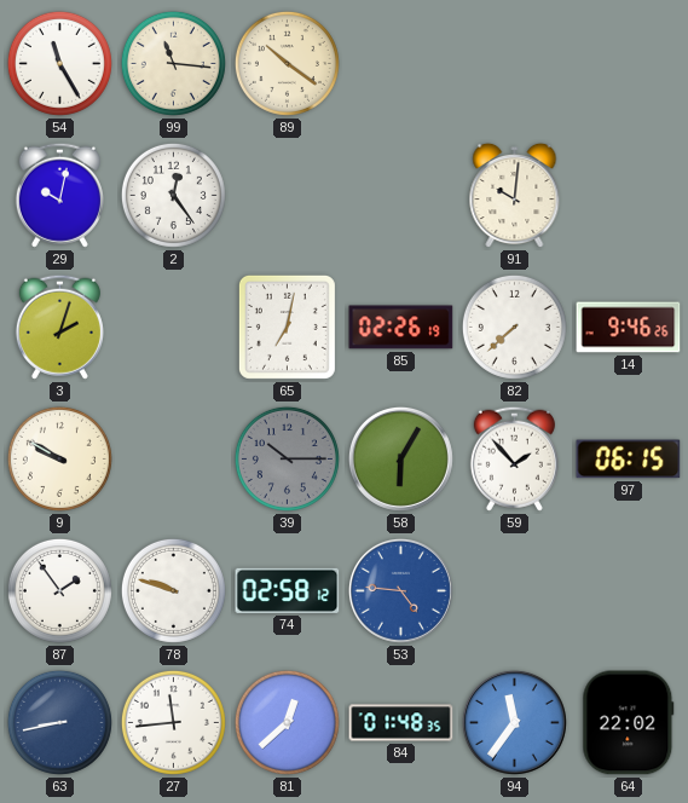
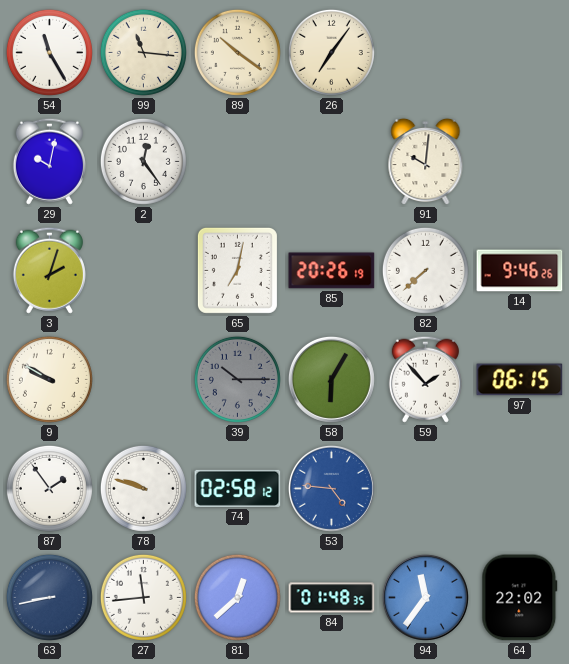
26: none -> 7:06
85: 02:26 -> 20:26
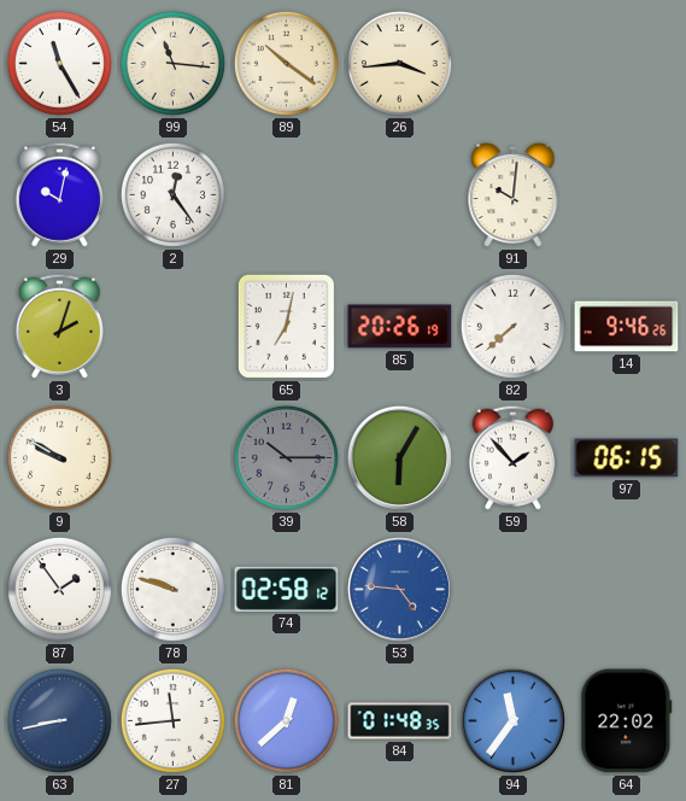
26: 7:06 -> 3:44
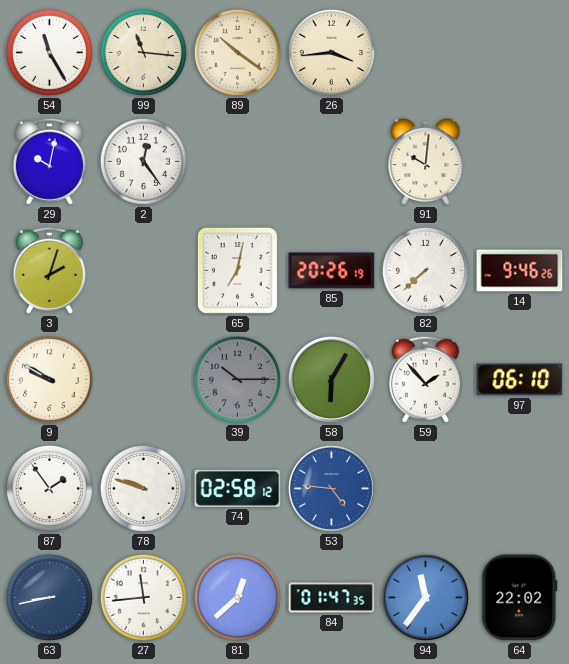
97: 06:15 -> 06:10
84: 01:48 -> 01:47
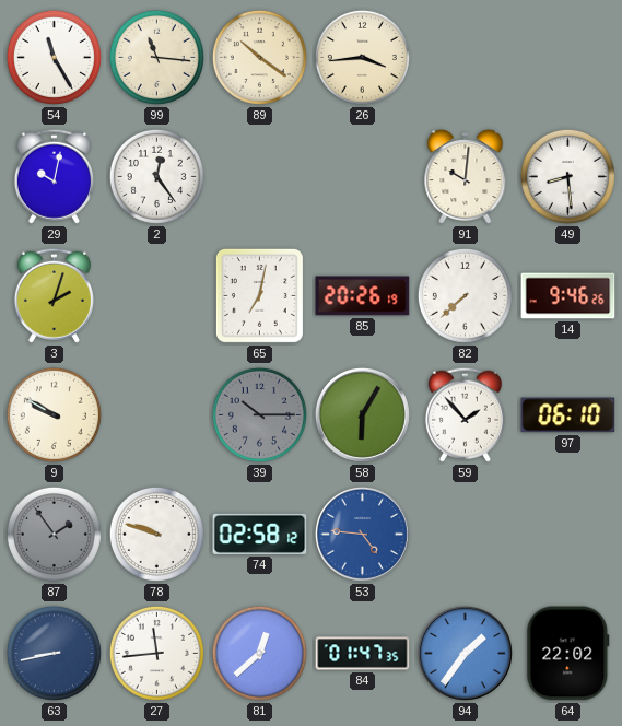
49: none -> 8:29
87 dial: white -> grey
94: 11:36 -> 1:36
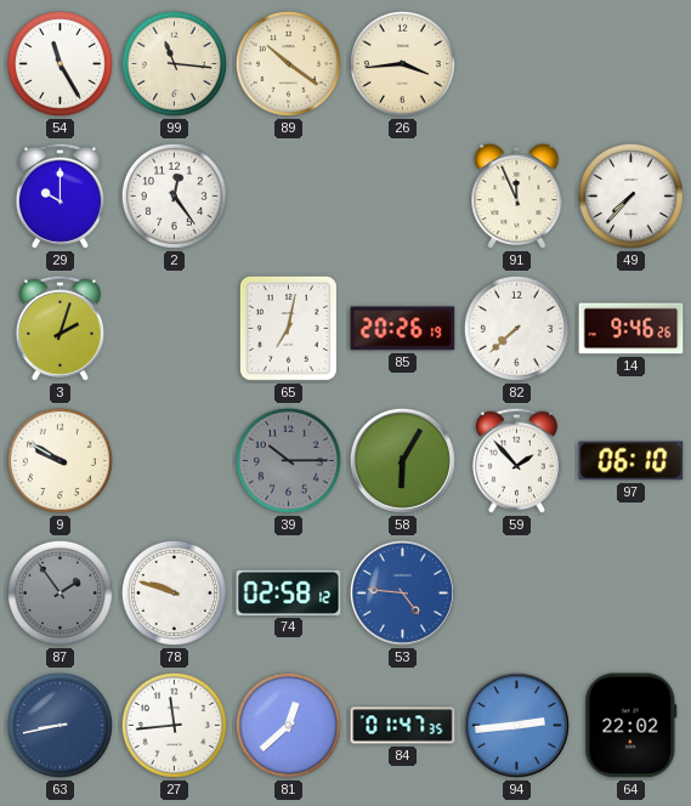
29: 10:02 -> 10:00
91: 10:01 -> 11:56
49: 8:29 -> 7:37
94: 1:36 -> 2:44
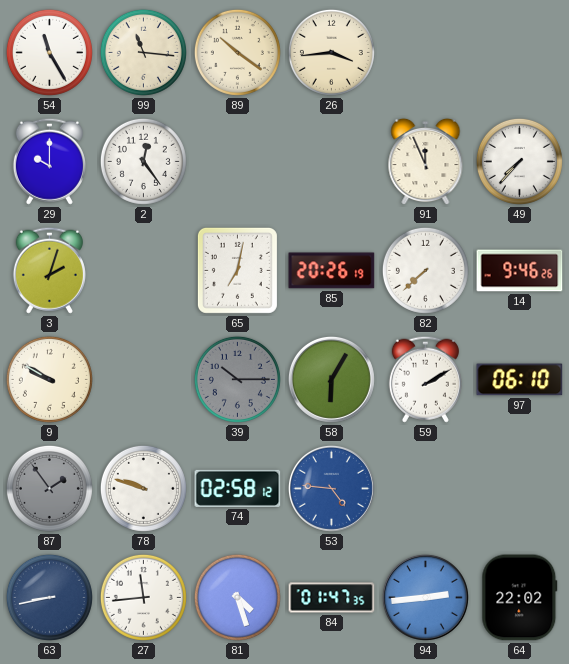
59: 1:53 -> 2:10
81: 12:38 -> 4:27
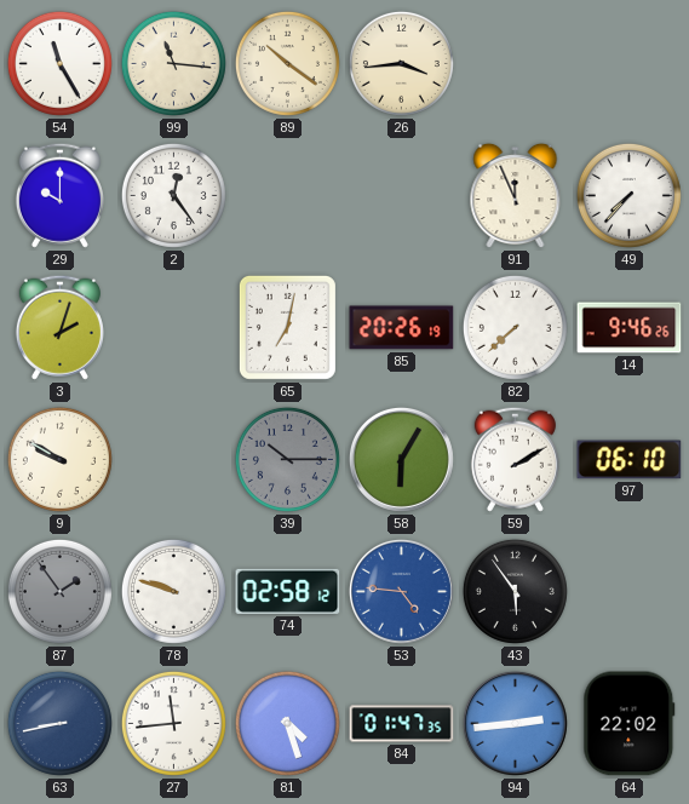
43: none -> 5:54
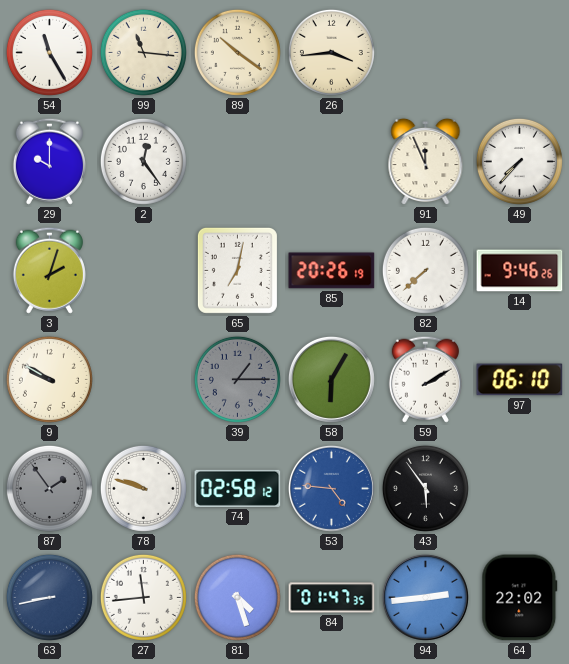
39: 10:15 -> 1:15
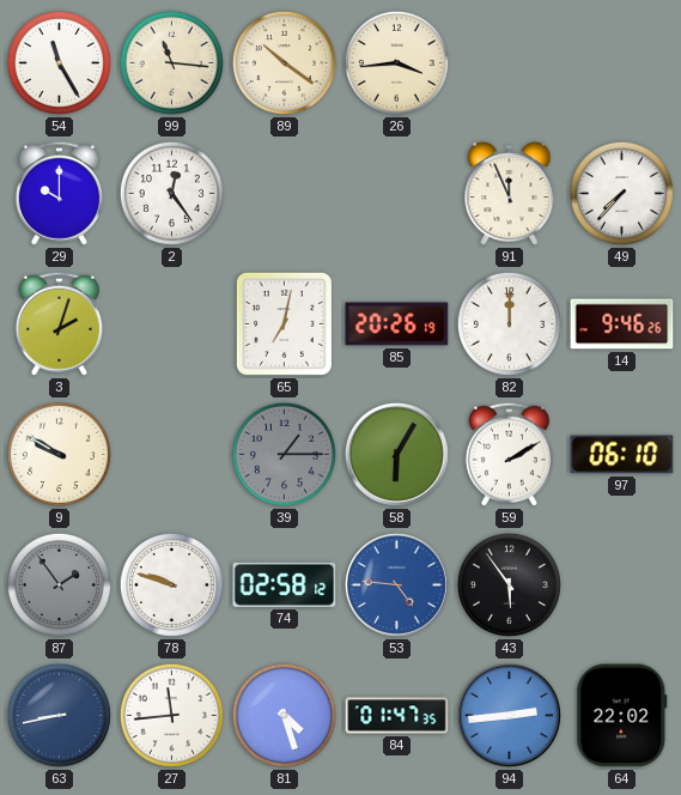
82: 7:38 -> 12:00
